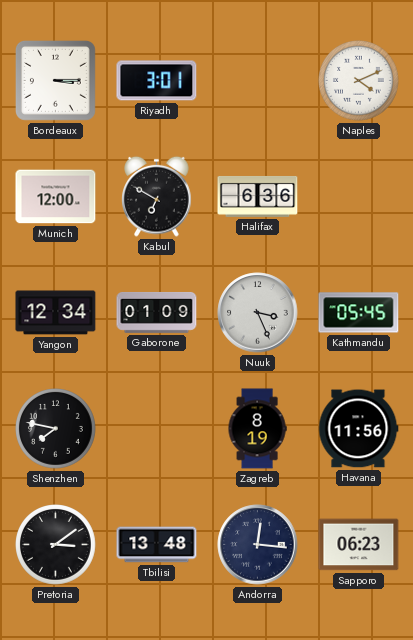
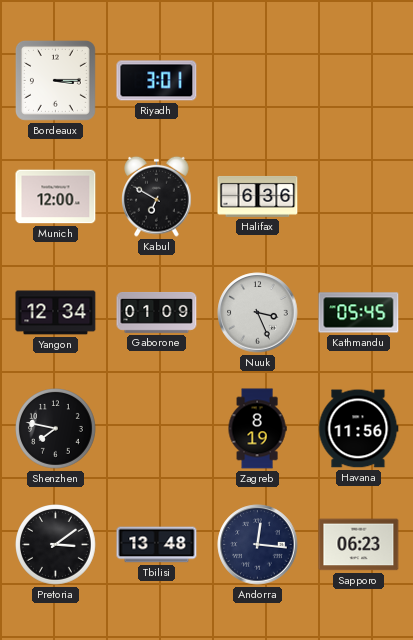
Naples: 4:11 -> none
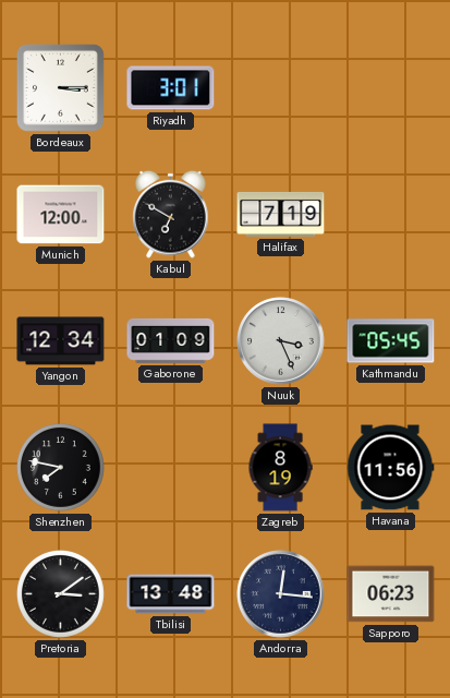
Halifax: 6:36 -> 7:19
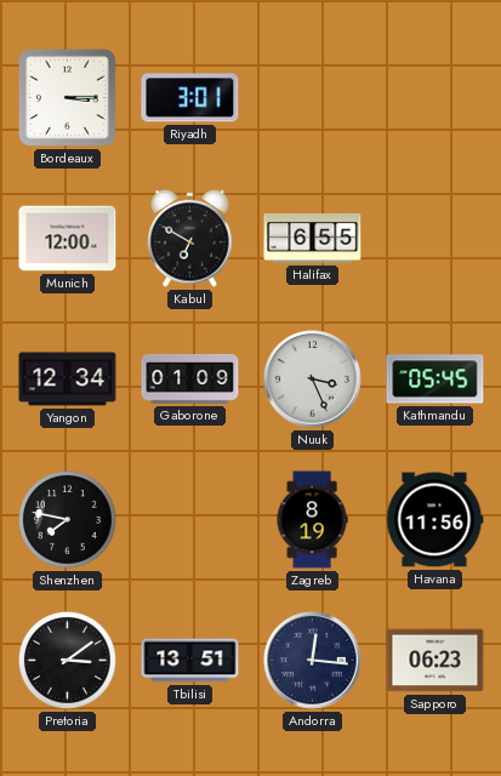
Halifax: 7:19 -> 6:55
Tbilisi: 13:48 -> 13:51
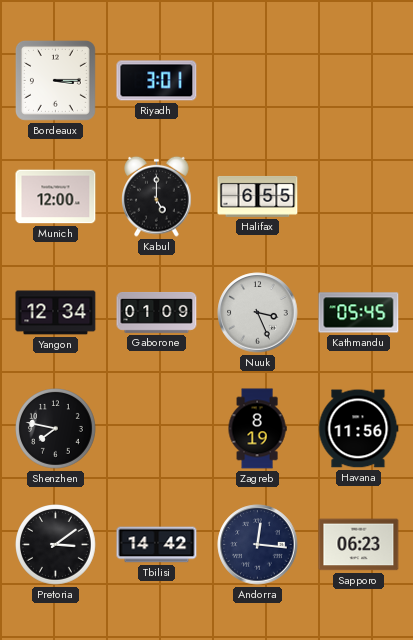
Kabul: 6:50 -> 5:00
Tbilisi: 13:51 -> 14:42
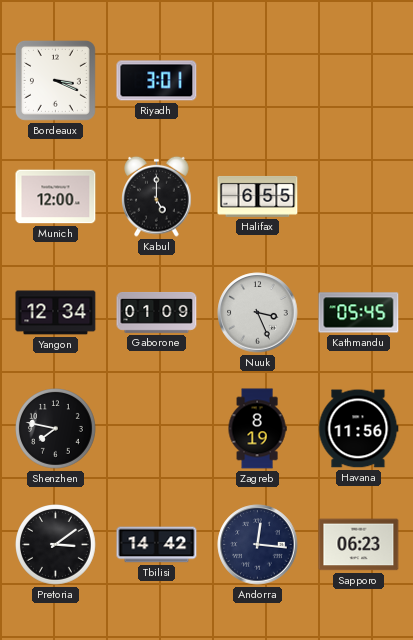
Bordeaux: 3:15 -> 3:19
